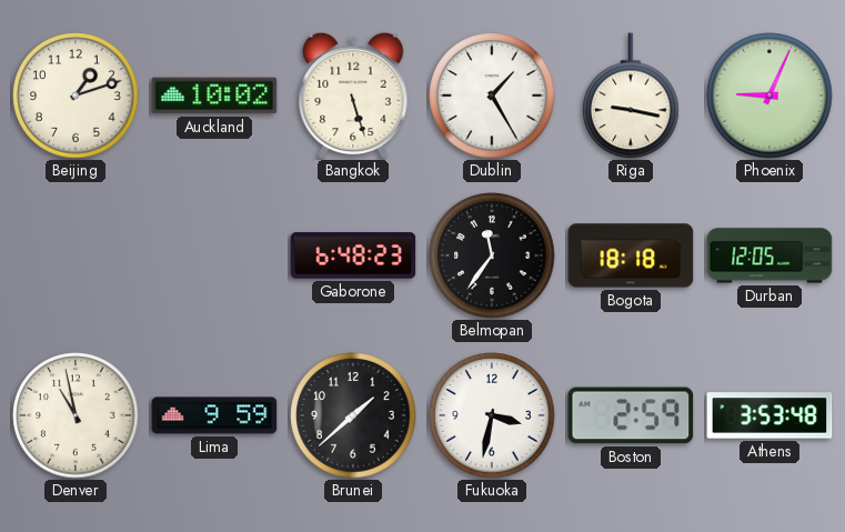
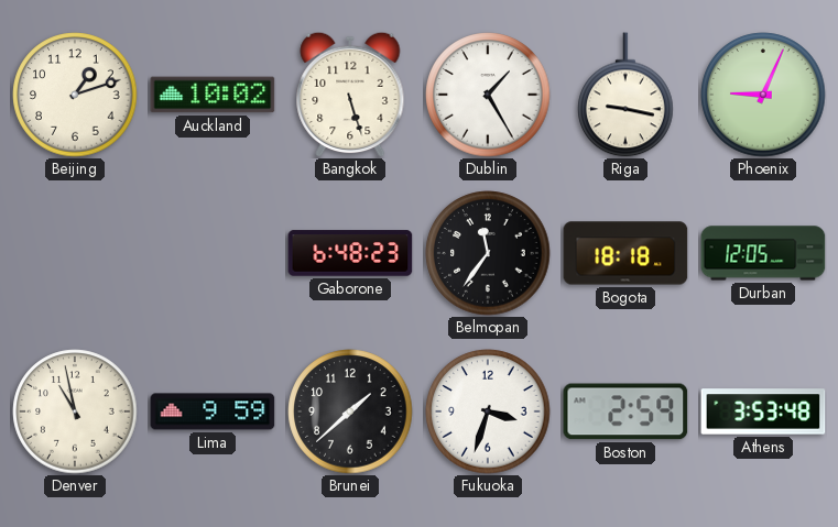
Fukuoka: 3:32 -> 3:33
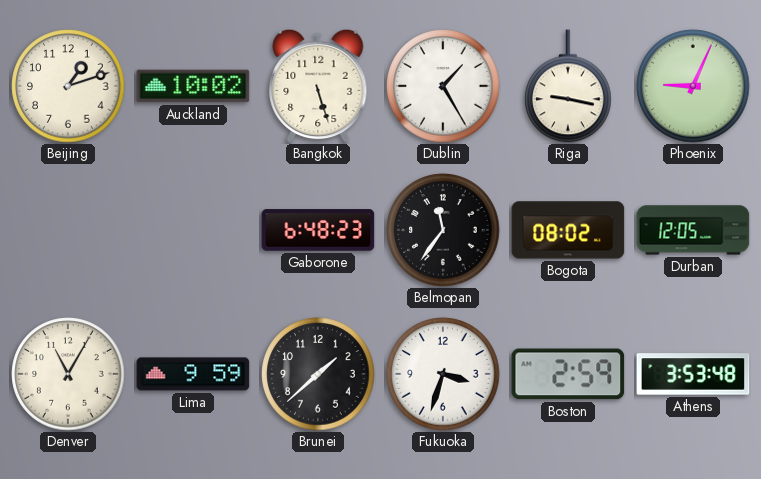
Bogota: 18:18 -> 08:02
Denver: 10:58 -> 11:05
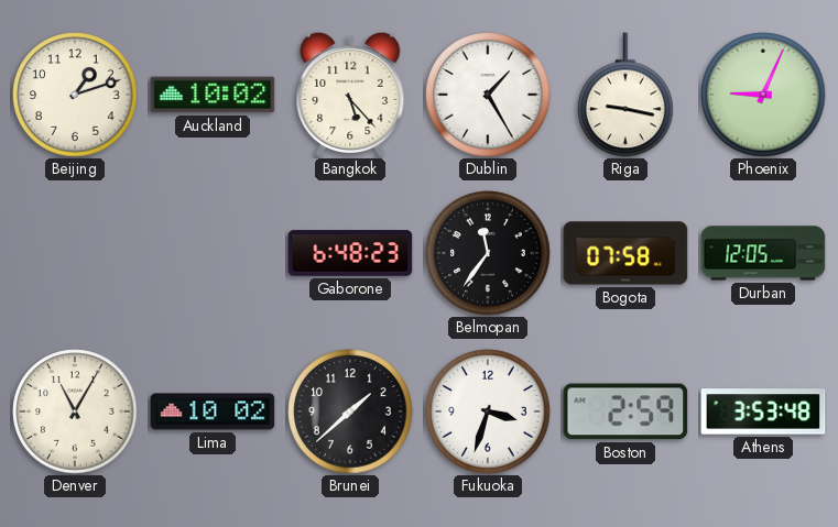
Bangkok: 5:27 -> 5:23
Bogota: 08:02 -> 07:58
Lima: 9:59 -> 10:02
